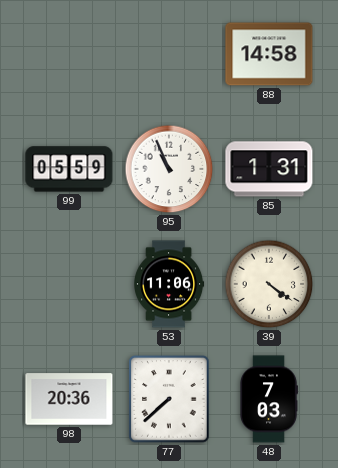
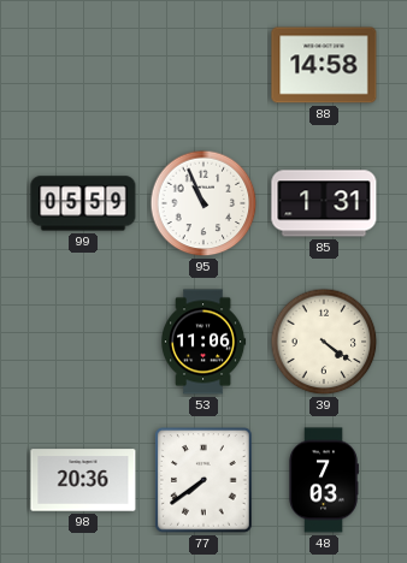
77: 7:38 -> 7:39
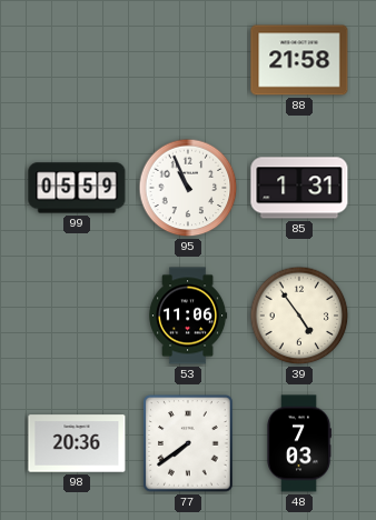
88: 14:58 -> 21:58
39: 4:21 -> 4:54
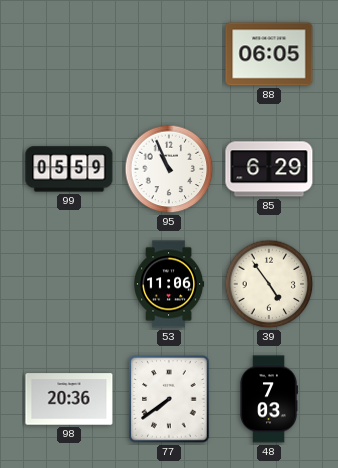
88: 21:58 -> 06:05
85: 1:31 -> 6:29
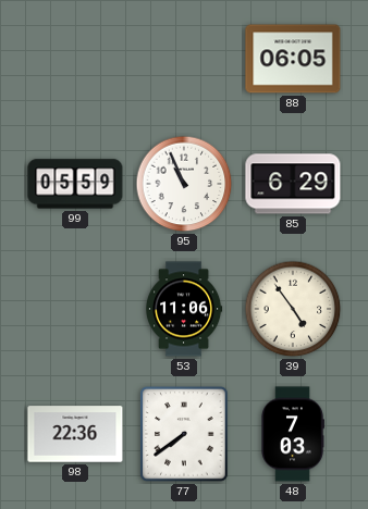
98: 20:36 -> 22:36
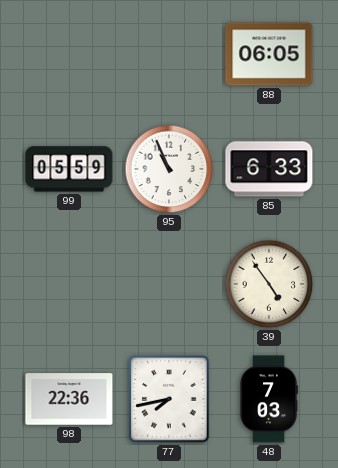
85: 6:29 -> 6:33
53: 11:06 -> none
77: 7:39 -> 7:43
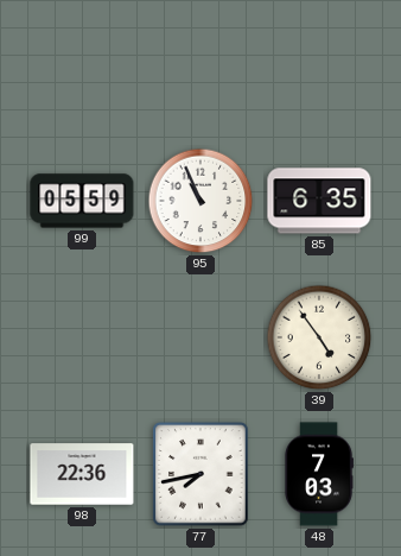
88: 06:05 -> none
85: 6:33 -> 6:35
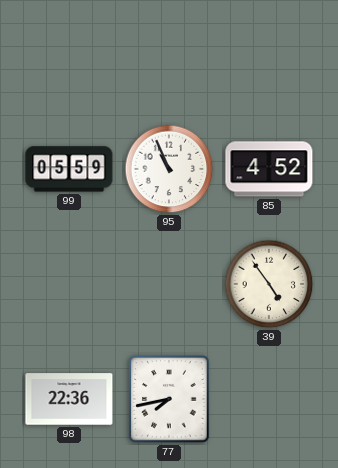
85: 6:35 -> 4:52
48: 7:03 -> none
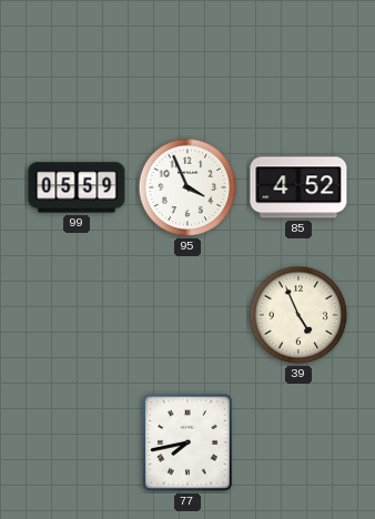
95: 10:56 -> 3:56
39: 4:54 -> 4:56
98: 22:36 -> none
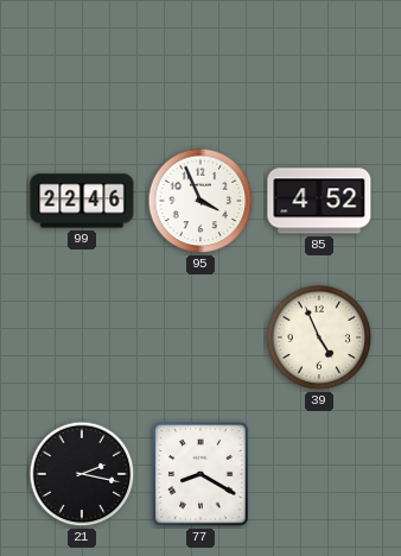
99: 05:59 -> 22:46
21: none -> 2:17
77: 7:43 -> 8:20
